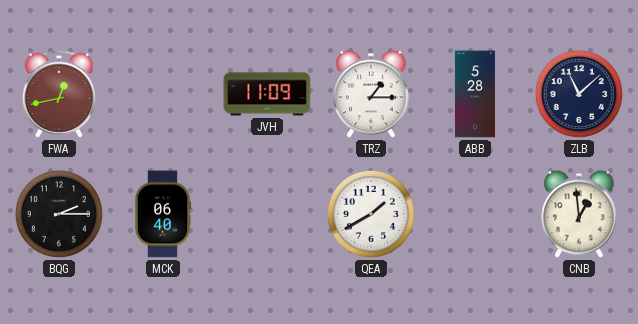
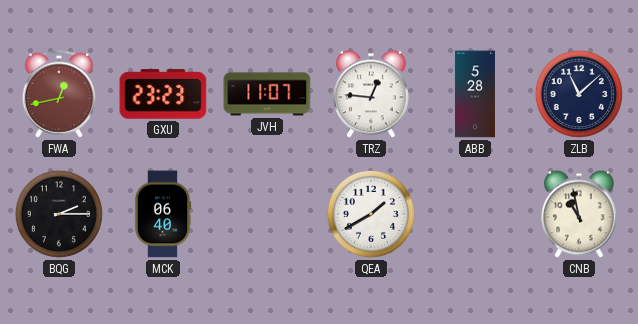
GXU: none -> 23:23
JVH: 11:09 -> 11:07
TRZ: 1:15 -> 12:46
CNB: 12:59 -> 10:58
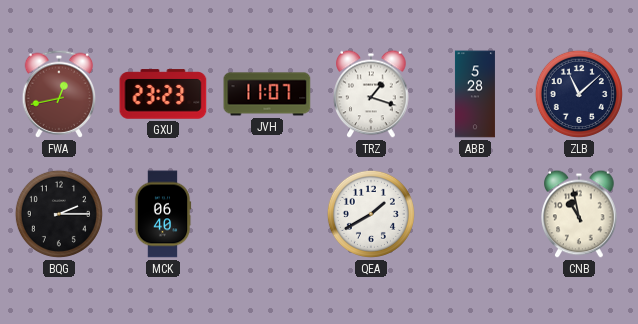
TRZ: 12:46 -> 1:18
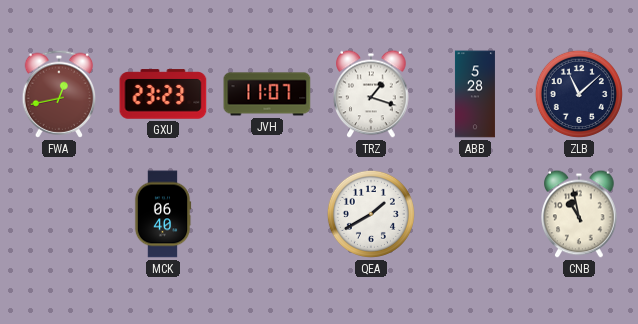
BQG: 2:15 -> none
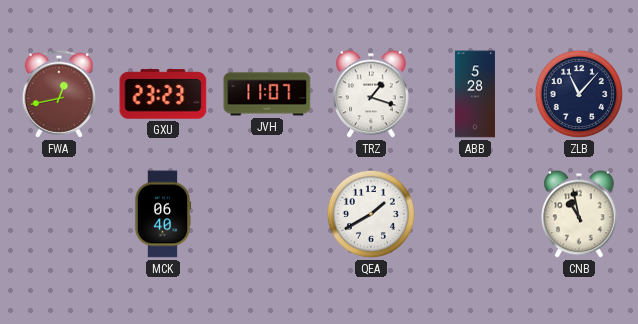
ZLB: 11:08 -> 11:07
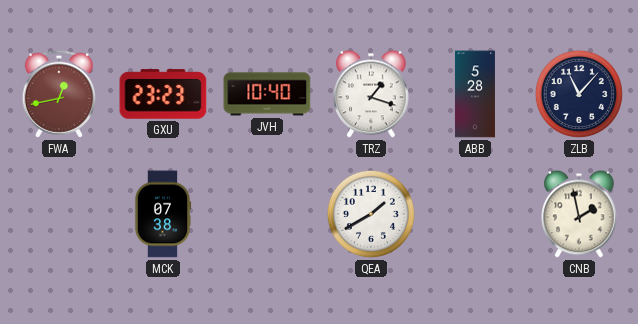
JVH: 11:07 -> 10:40
MCK: 06:40 -> 07:38
CNB: 10:58 -> 1:58
